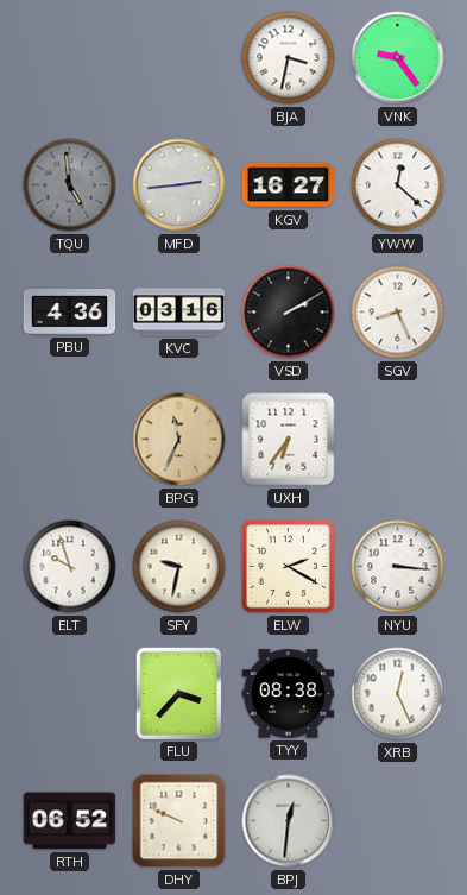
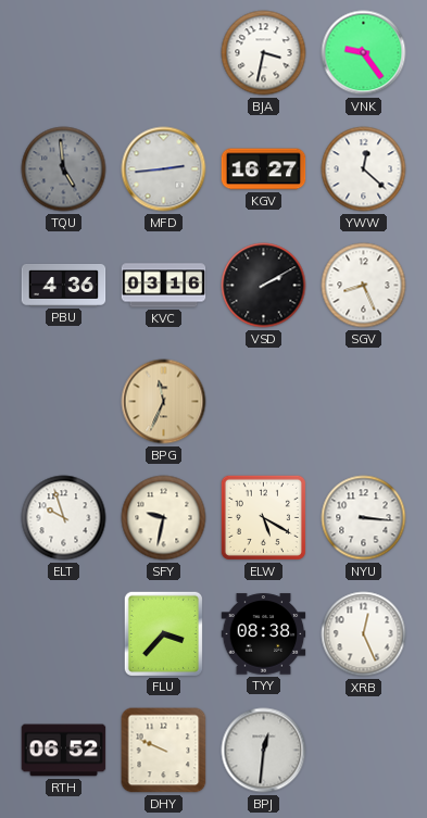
UXH: 6:36 -> none
ELW: 2:20 -> 5:20
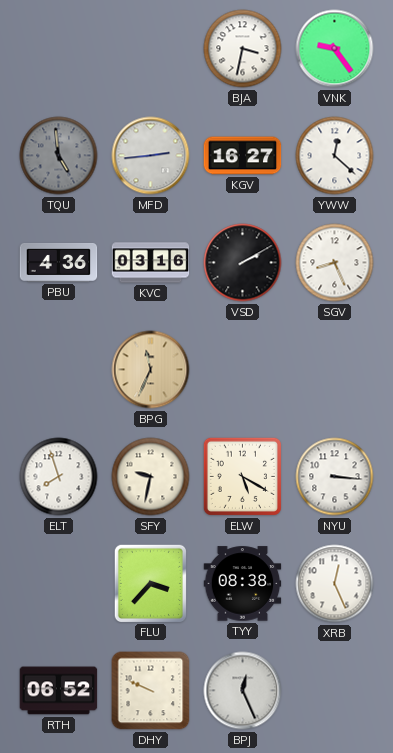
ELT: 9:57 -> 7:57
BPJ: 12:31 -> 12:26
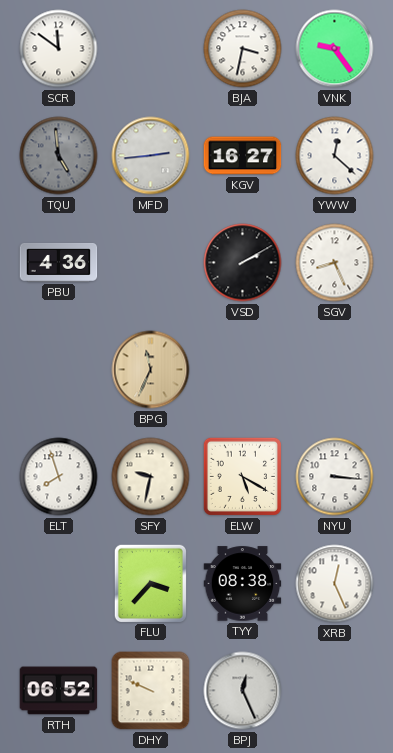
SCR: none -> 11:51
KVC: 03:16 -> none
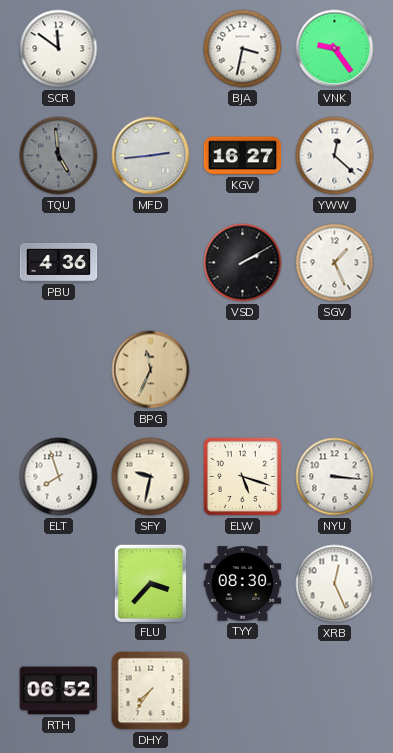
SGV: 8:26 -> 1:26
ELW: 5:20 -> 5:18
TYY: 08:38 -> 08:30
DHY: 9:49 -> 7:36
BPJ: 12:26 -> none
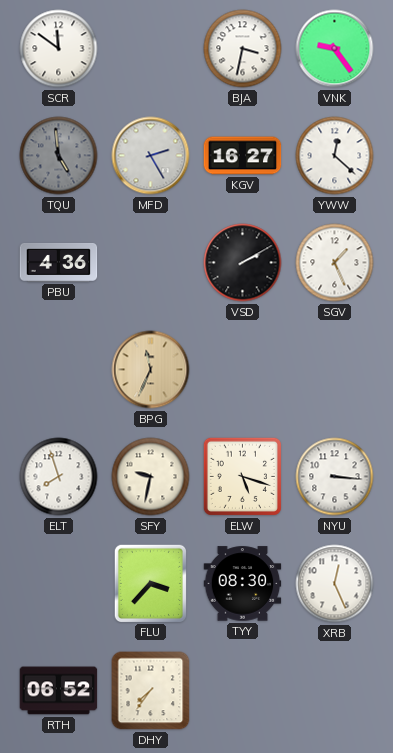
MFD: 2:44 -> 2:25
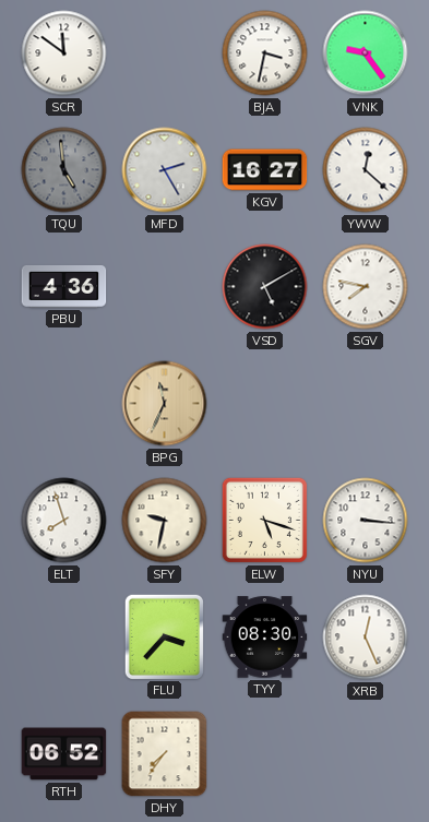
VSD: 2:10 -> 5:10
SGV: 1:26 -> 7:47
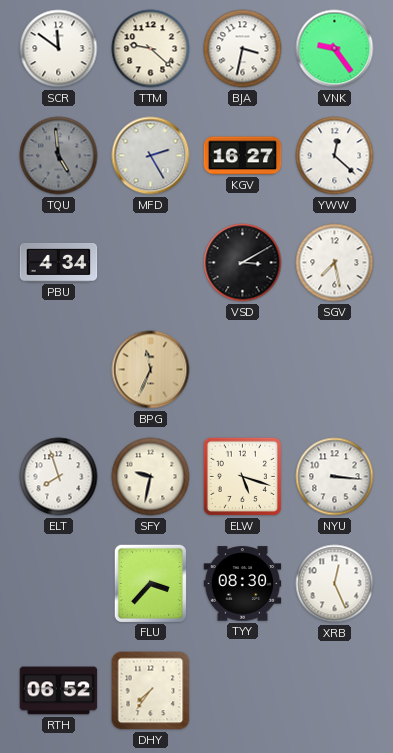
TTM: none -> 9:22
PBU: 4:36 -> 4:34
VSD: 5:10 -> 3:10
SGV: 7:47 -> 7:28
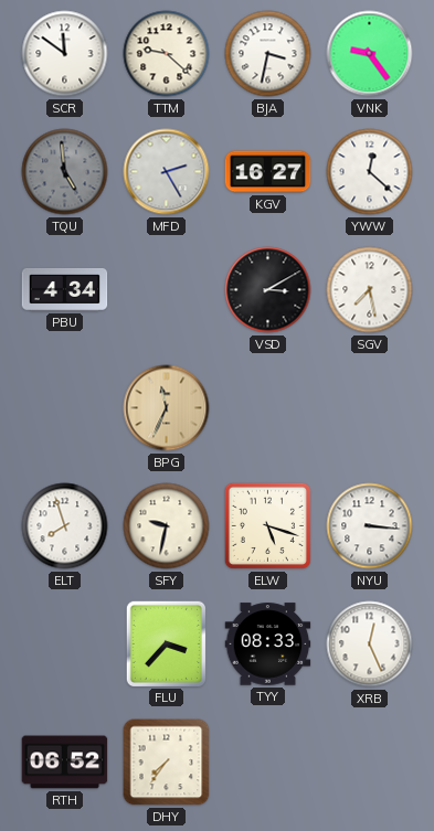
TYY: 08:30 -> 08:33
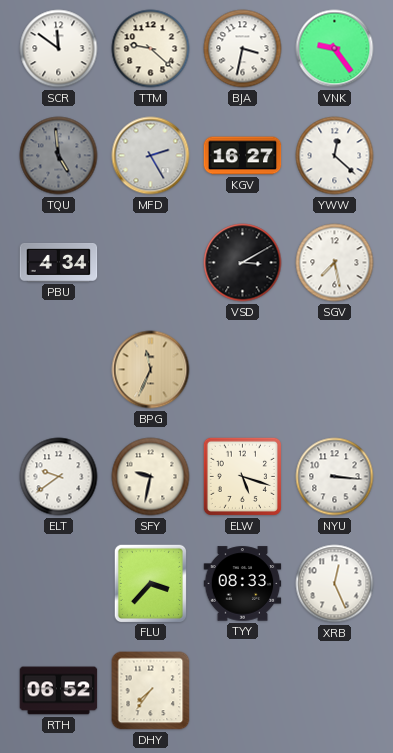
ELT: 7:57 -> 9:39
